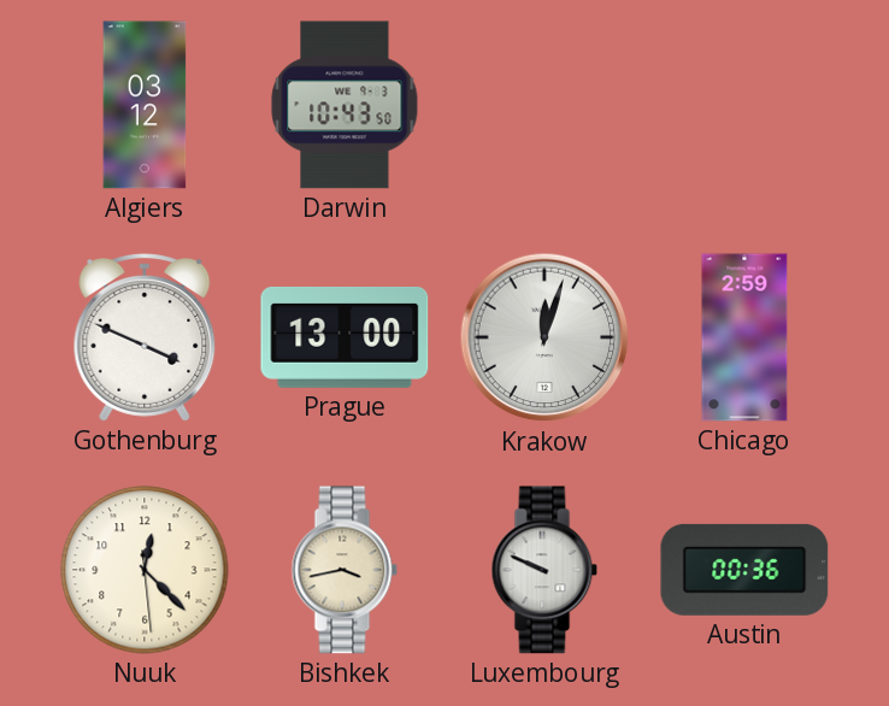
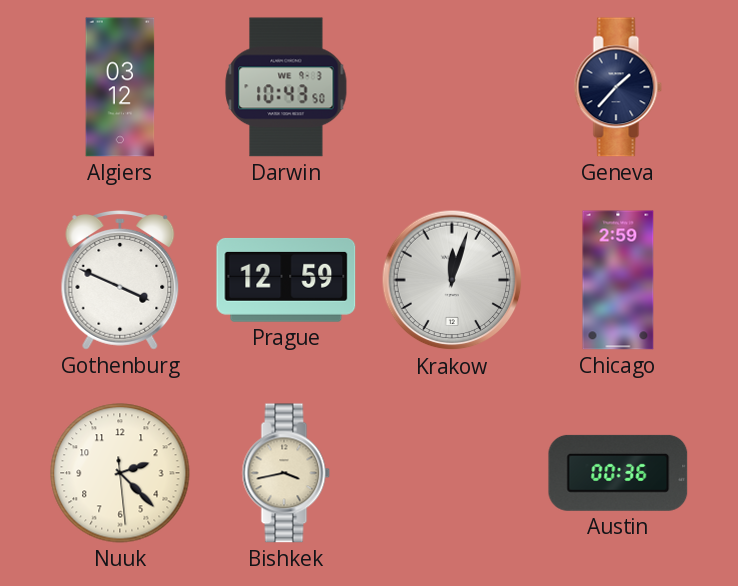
Geneva: none -> 1:37
Prague: 13:00 -> 12:59
Nuuk: 12:22 -> 2:22
Luxembourg: 9:49 -> none
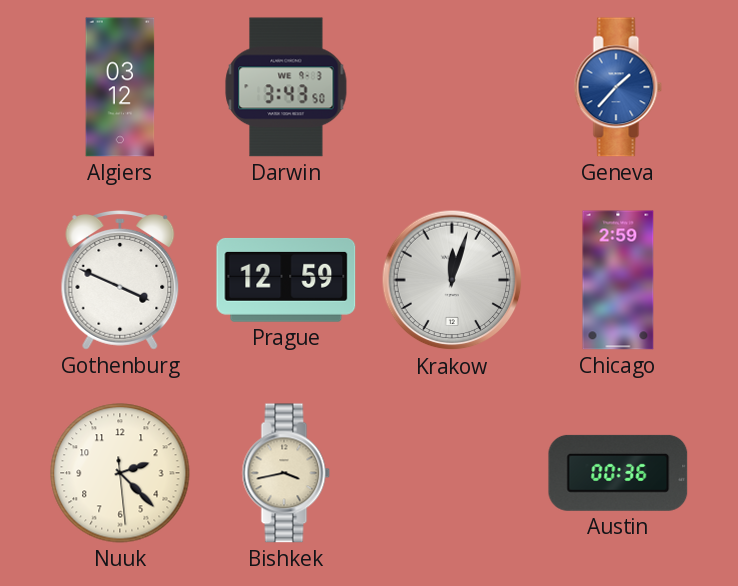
Darwin: 10:43 -> 3:43
Geneva dial: navy -> blue
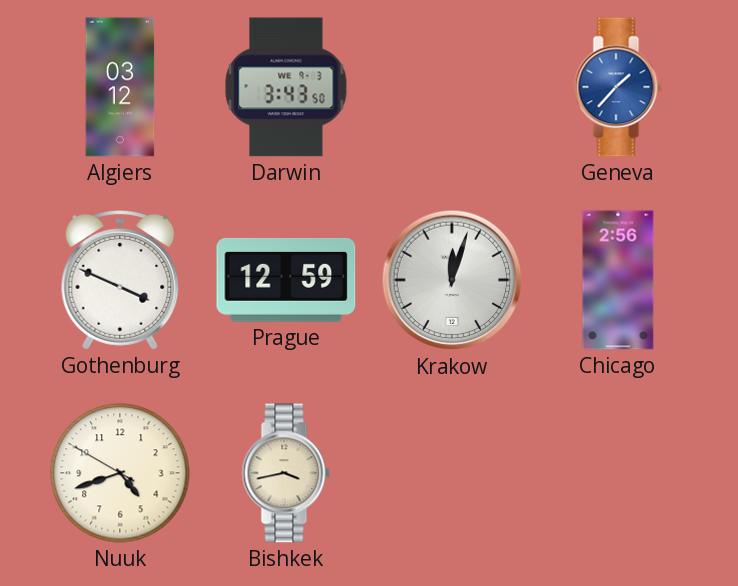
Chicago: 2:59 -> 2:56
Nuuk: 2:22 -> 4:41
Austin: 00:36 -> none
